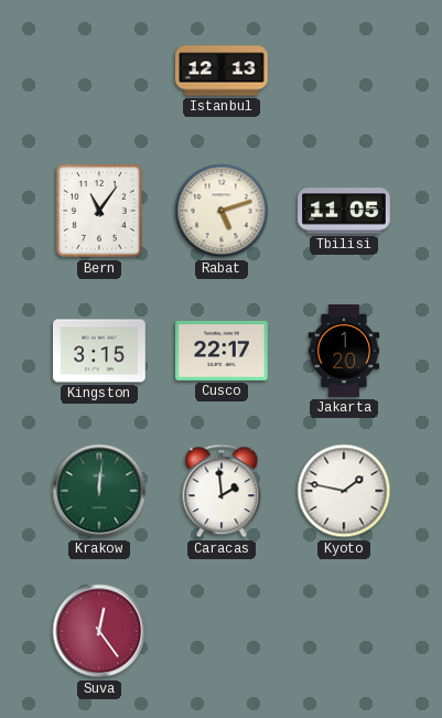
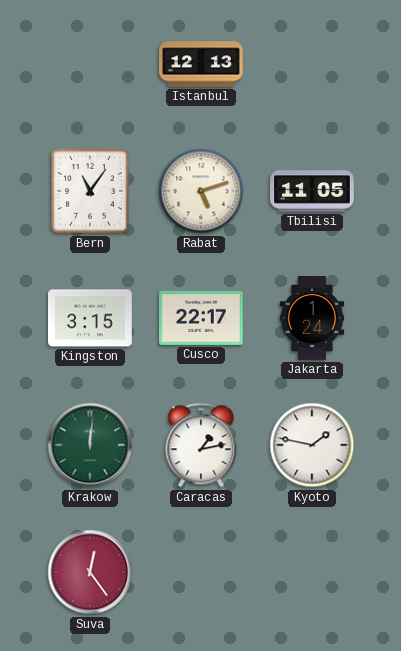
Jakarta: 1:20 -> 1:24
Caracas: 1:59 -> 1:13
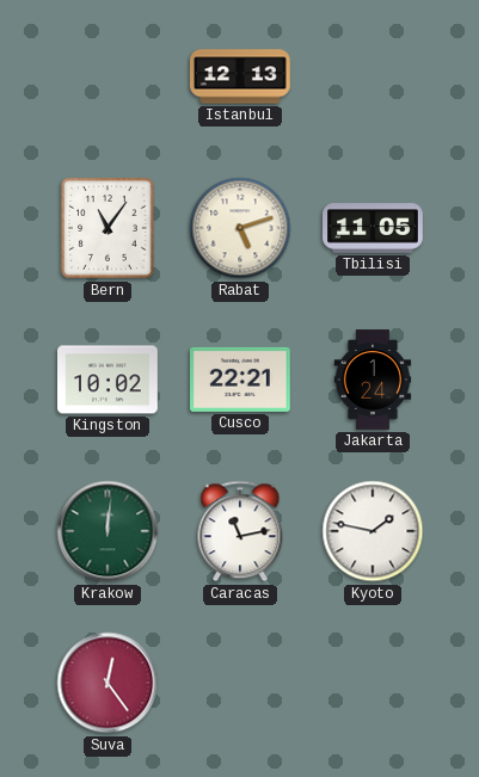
Kingston: 3:15 -> 10:02
Cusco: 22:17 -> 22:21
Caracas: 1:13 -> 11:13
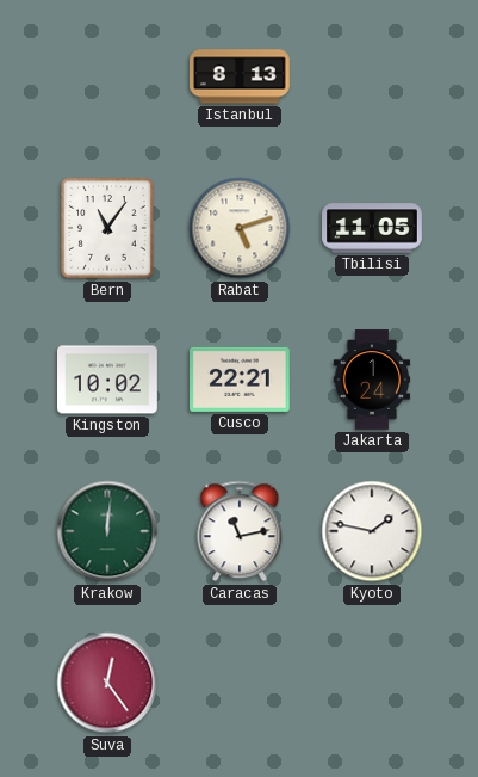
Istanbul: 12:13 -> 8:13
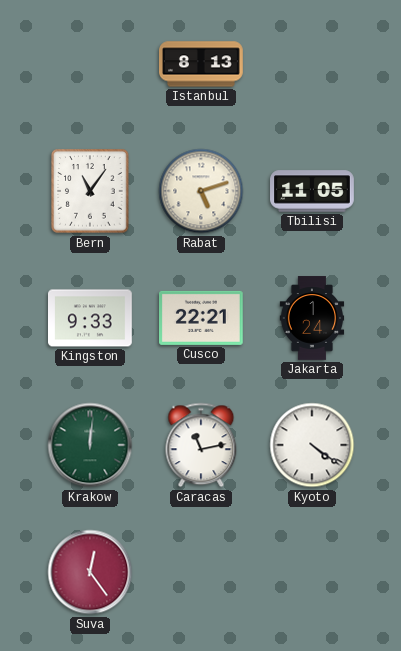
Kingston: 10:02 -> 9:33
Kyoto: 1:47 -> 4:21
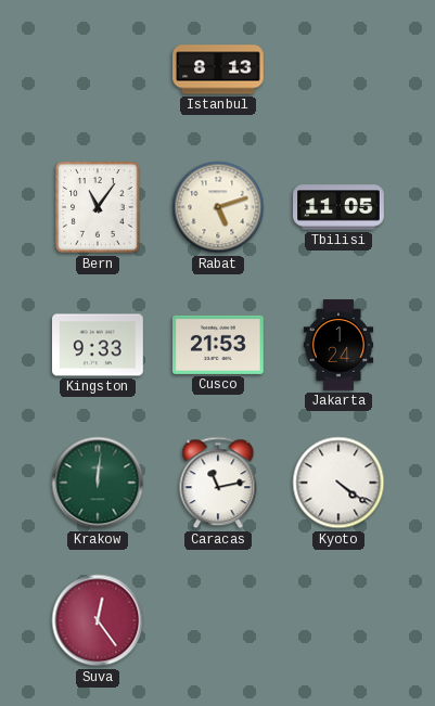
Cusco: 22:21 -> 21:53
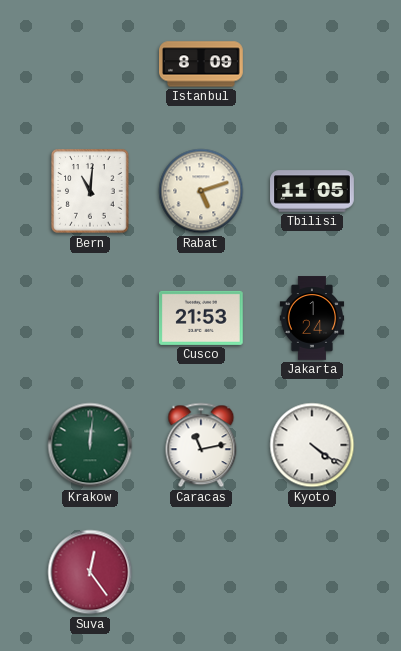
Istanbul: 8:13 -> 8:09
Bern: 11:06 -> 11:01
Kingston: 9:33 -> none
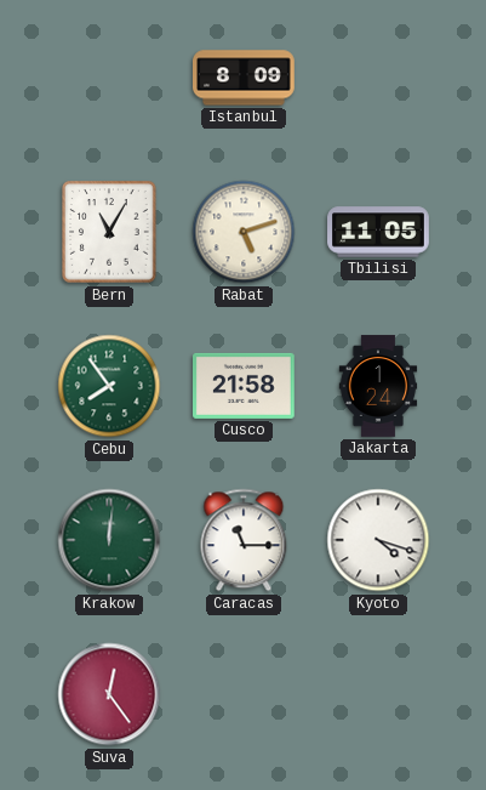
Bern: 11:01 -> 11:05
Cebu: none -> 7:54
Cusco: 21:53 -> 21:58
Caracas: 11:13 -> 11:15
Kyoto: 4:21 -> 4:18
